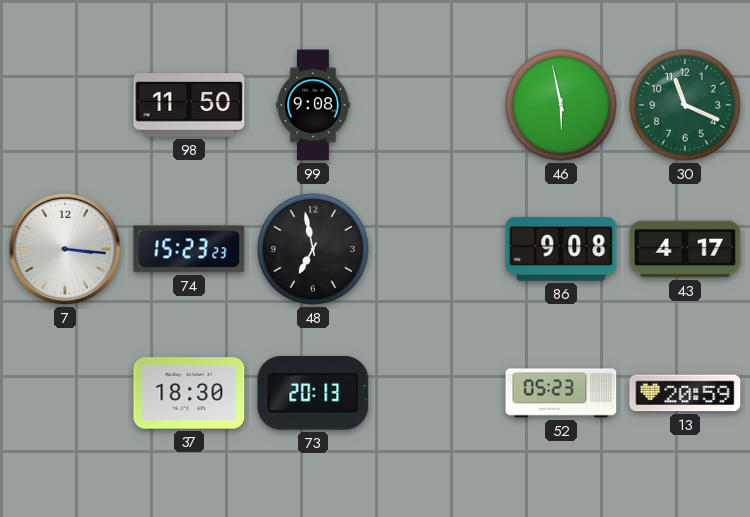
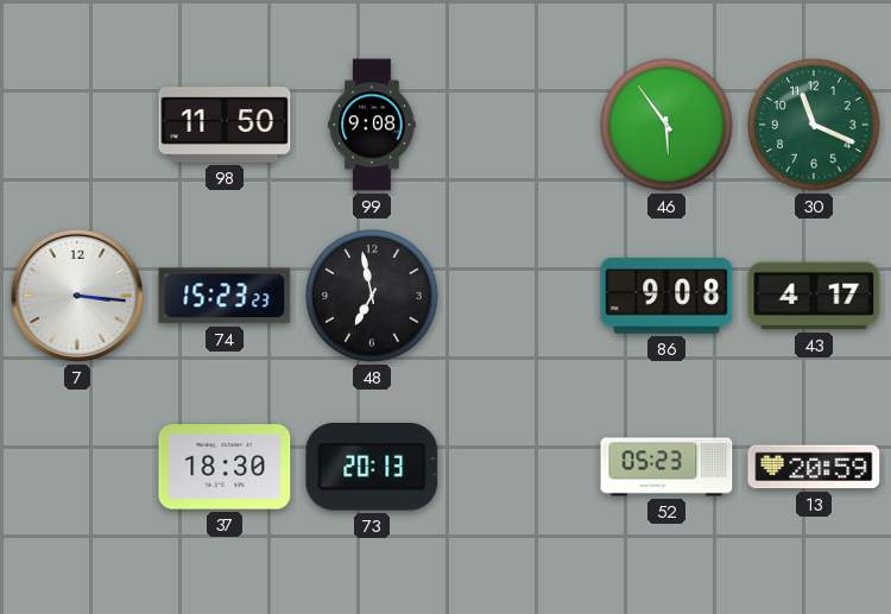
46: 5:58 -> 5:54
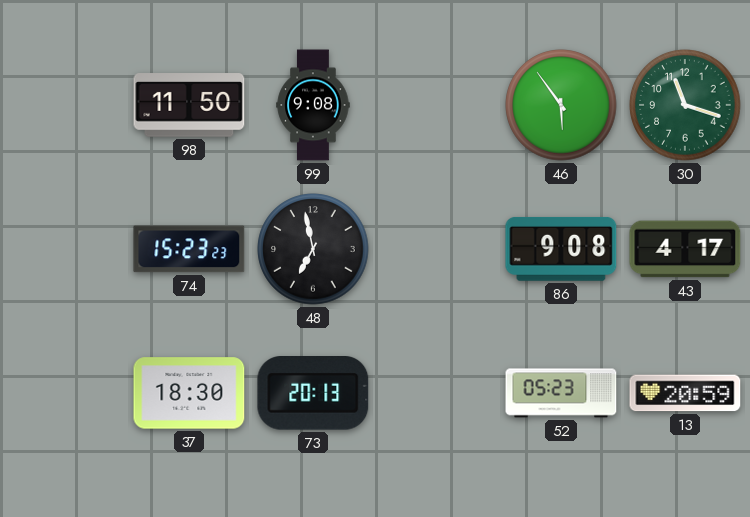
30: 11:19 -> 11:18
7: 3:16 -> none
